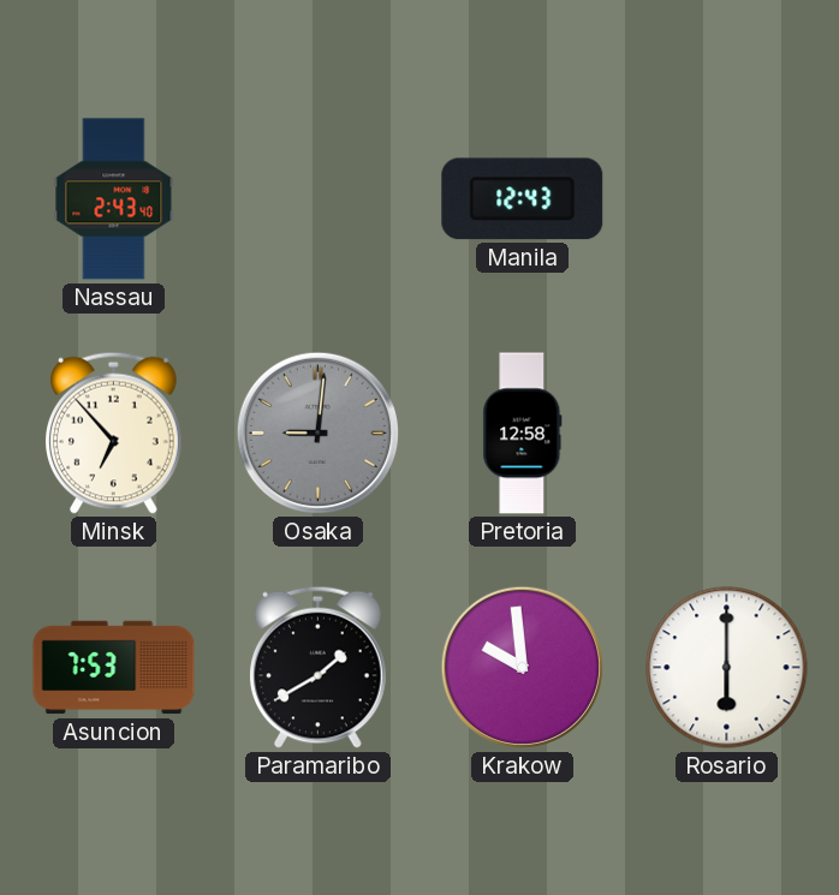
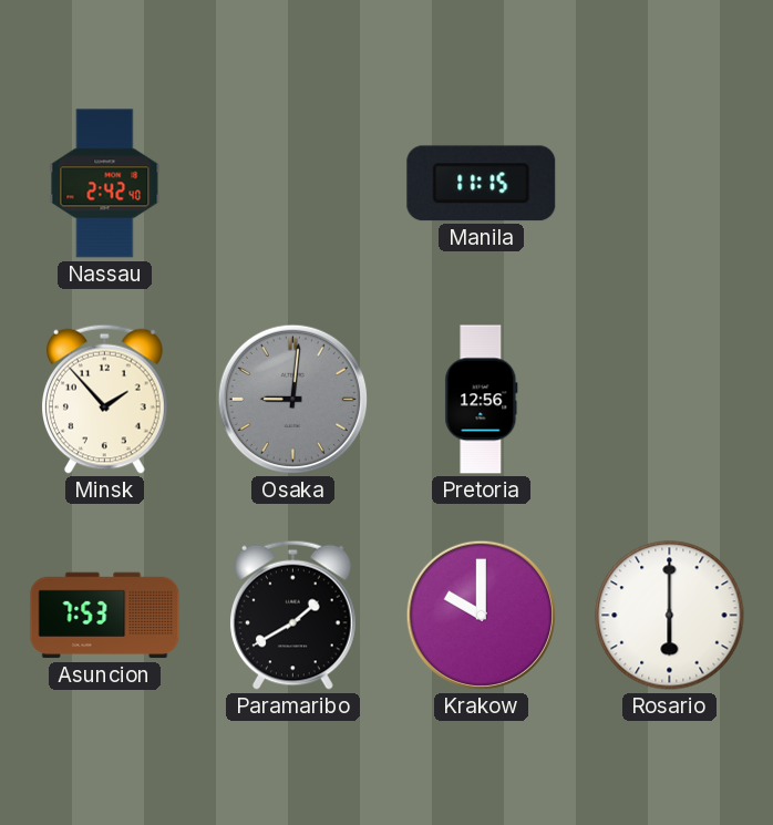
Nassau: 2:43 -> 2:42
Manila: 12:43 -> 11:15
Minsk: 6:53 -> 1:53
Pretoria: 12:58 -> 12:56
Krakow: 9:59 -> 10:00
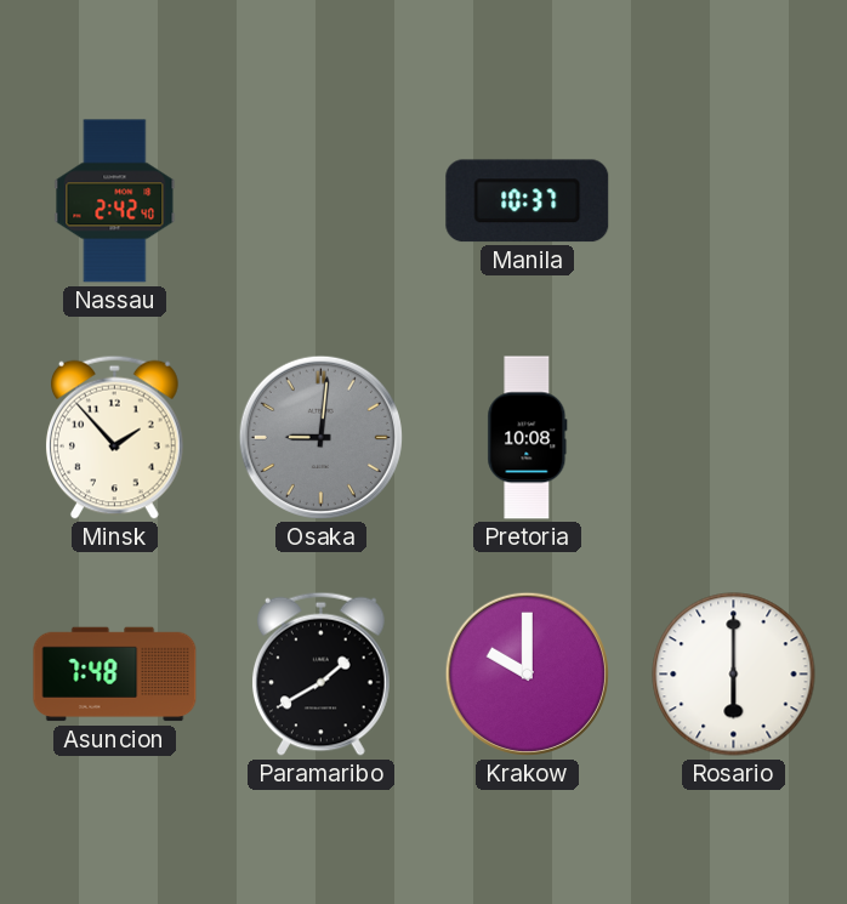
Manila: 11:15 -> 10:37
Pretoria: 12:56 -> 10:08
Asuncion: 7:53 -> 7:48
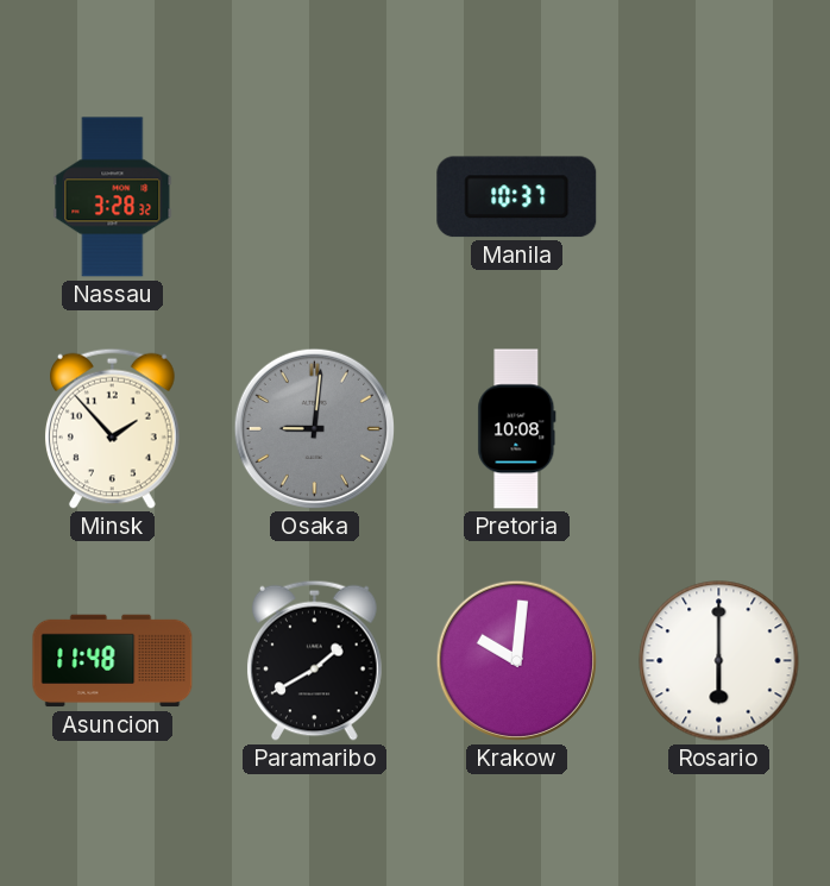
Nassau: 2:42 -> 3:28
Asuncion: 7:48 -> 11:48
Krakow: 10:00 -> 10:01
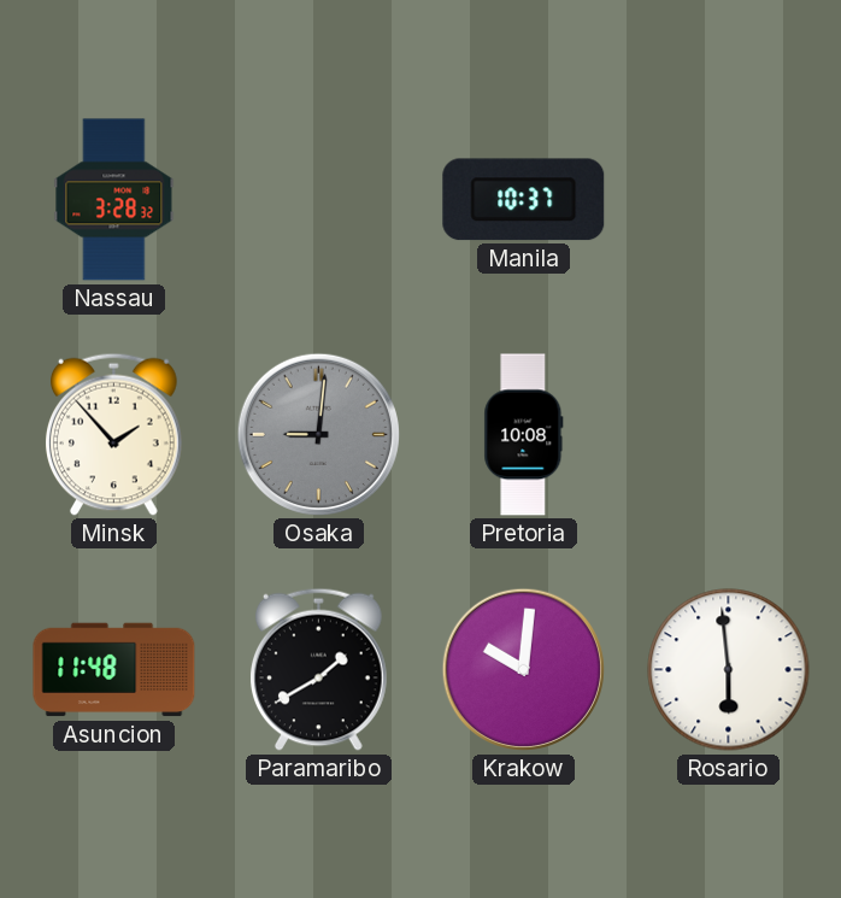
Rosario: 6:00 -> 5:59
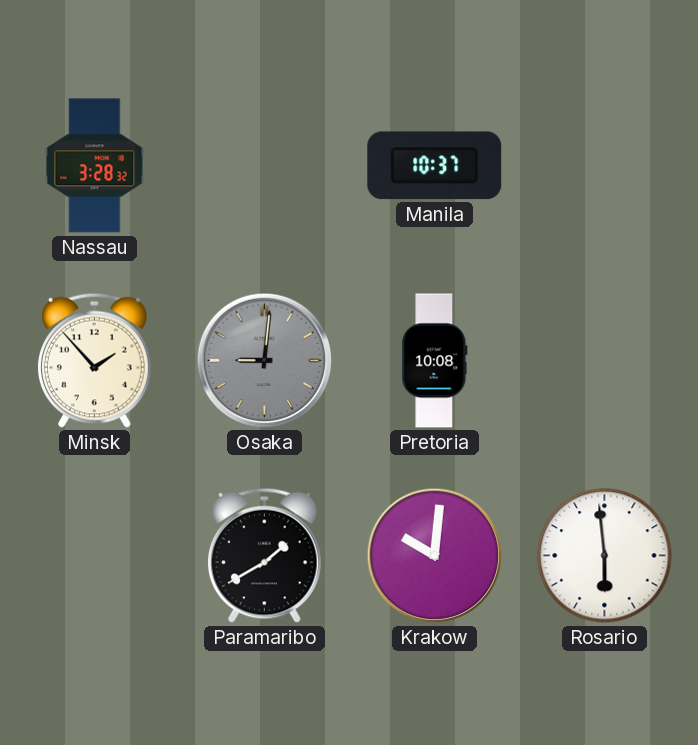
Asuncion: 11:48 -> none
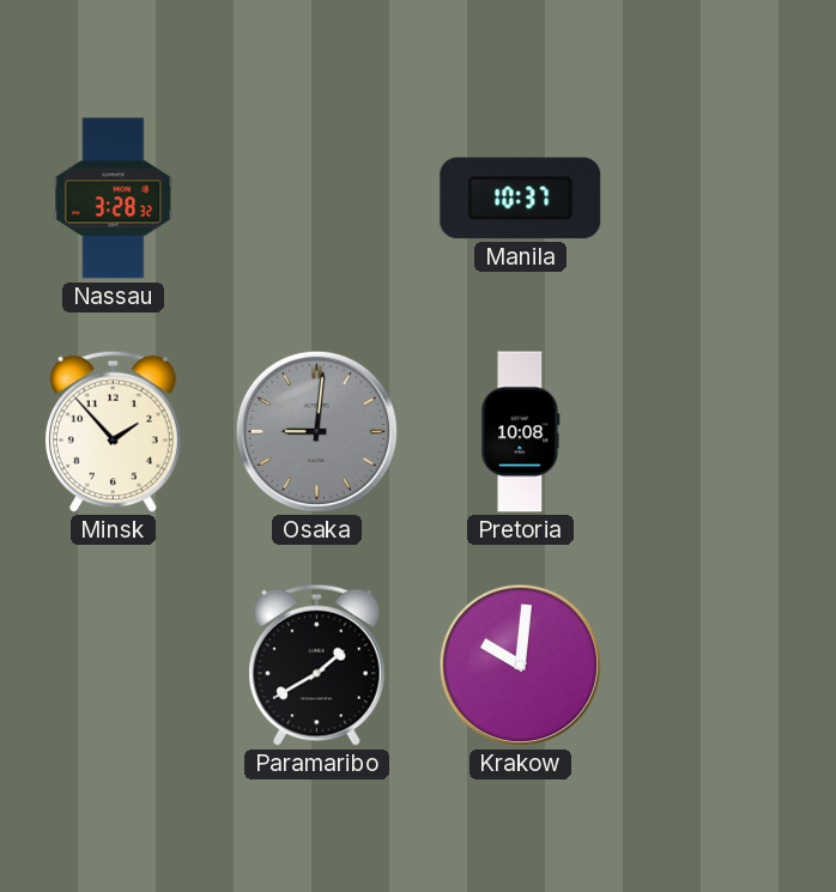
Rosario: 5:59 -> none
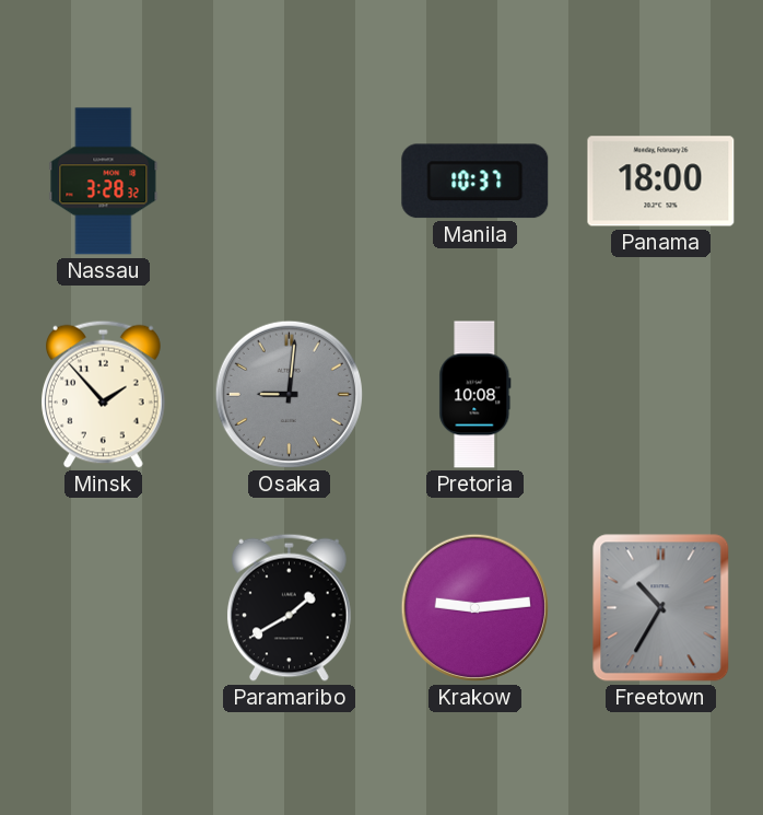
Panama: none -> 18:00
Krakow: 10:01 -> 9:14
Freetown: none -> 10:35
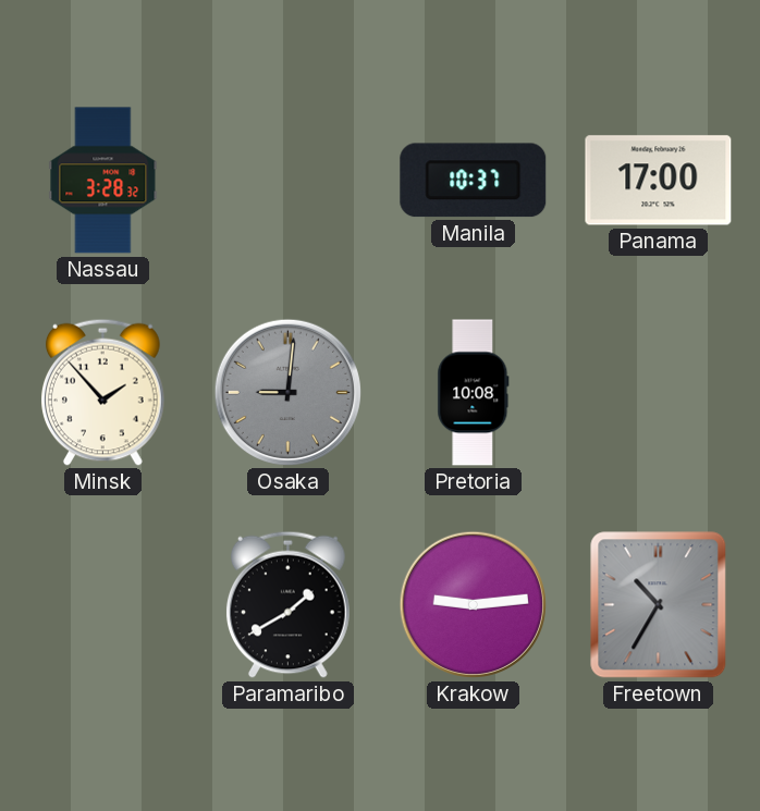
Panama: 18:00 -> 17:00
